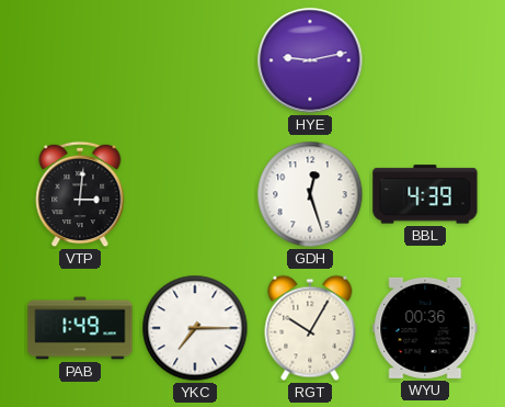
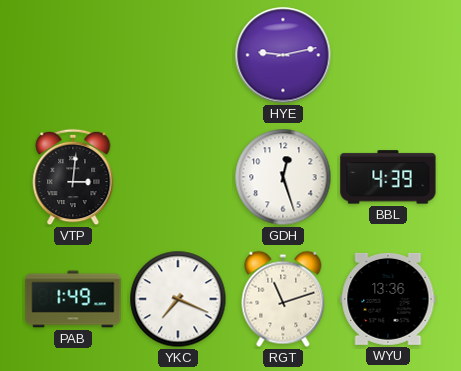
YKC: 7:15 -> 7:19
RGT: 10:05 -> 11:12
WYU: 00:36 -> 13:36
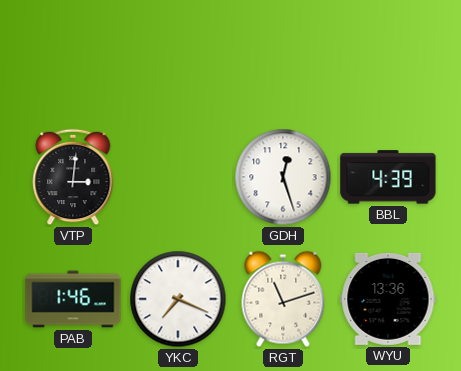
HYE: 9:13 -> none
PAB: 1:49 -> 1:46
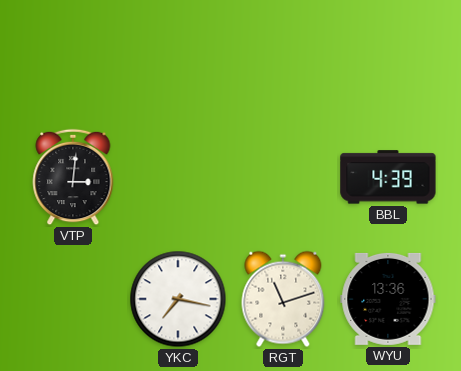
GDH: 12:27 -> none
PAB: 1:46 -> none
YKC: 7:19 -> 7:17
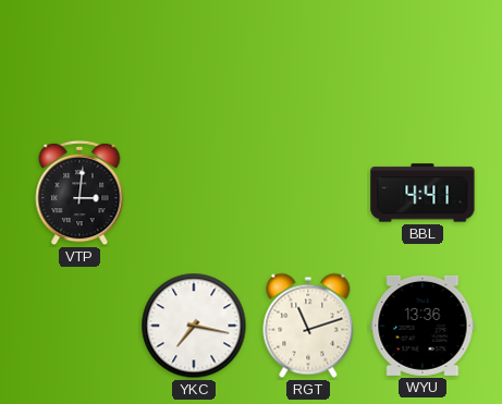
BBL: 4:39 -> 4:41
